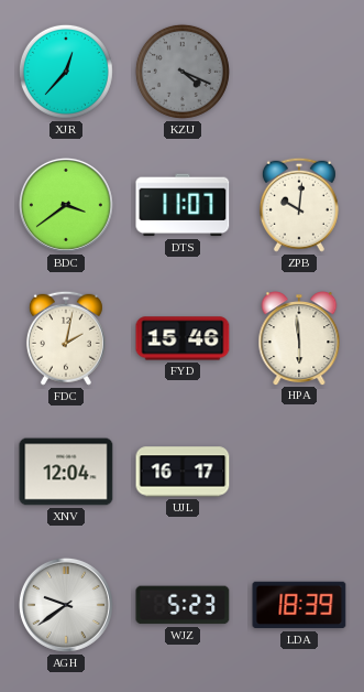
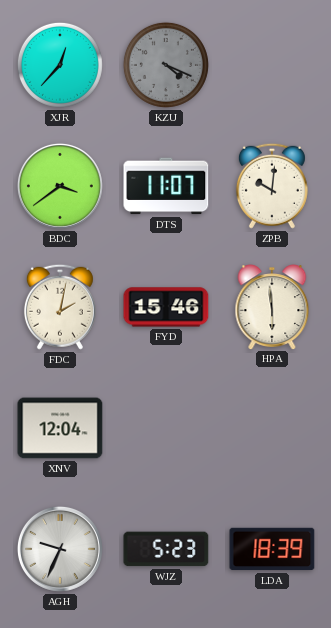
UJL: 16:17 -> none
AGH: 9:39 -> 9:34
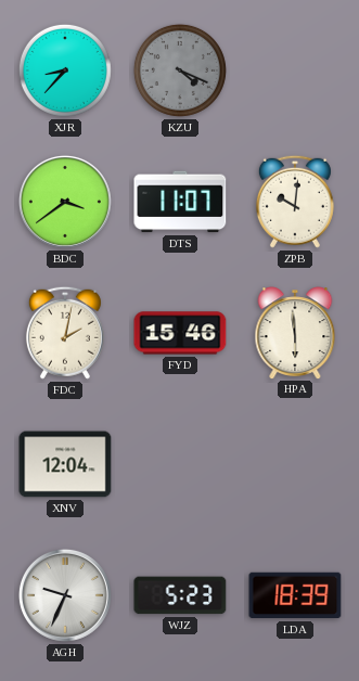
XJR: 12:37 -> 8:37
